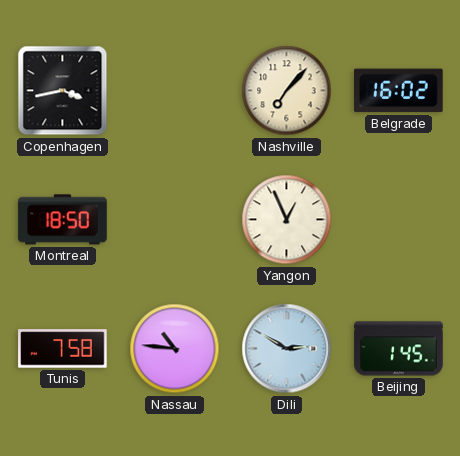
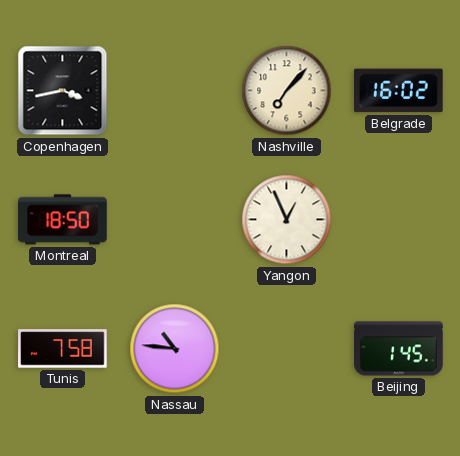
Dili: 2:50 -> none
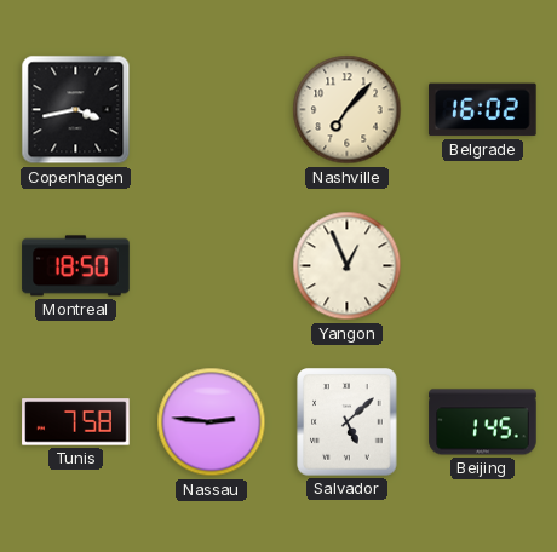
Nassau: 10:46 -> 2:46
Salvador: none -> 5:08
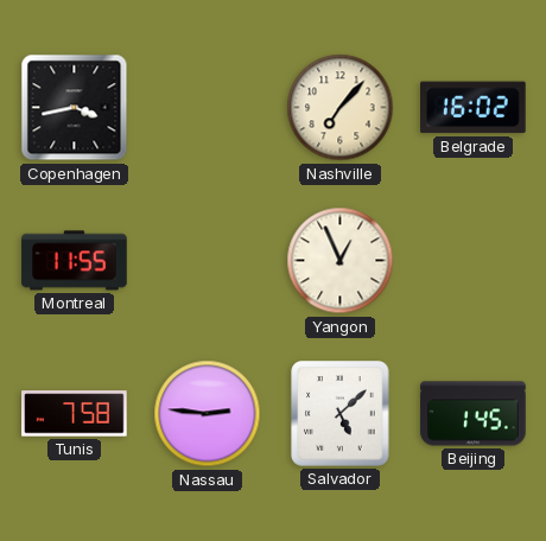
Montreal: 18:50 -> 11:55
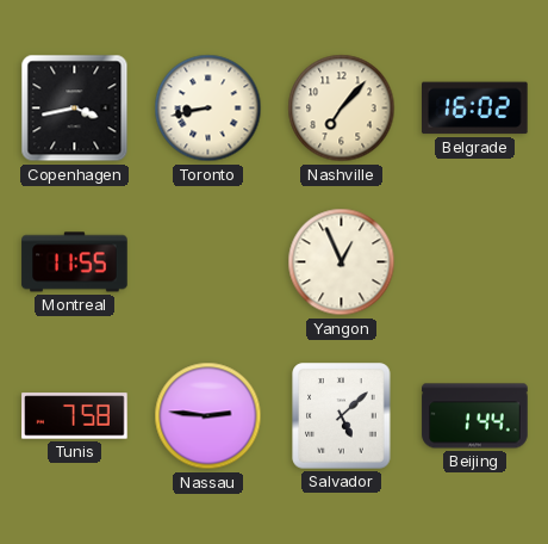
Toronto: none -> 8:43
Beijing: 1:45 -> 1:44
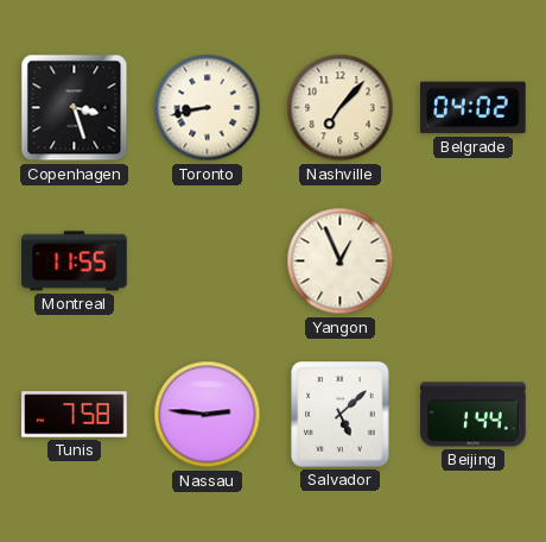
Copenhagen: 3:43 -> 3:27
Belgrade: 16:02 -> 04:02
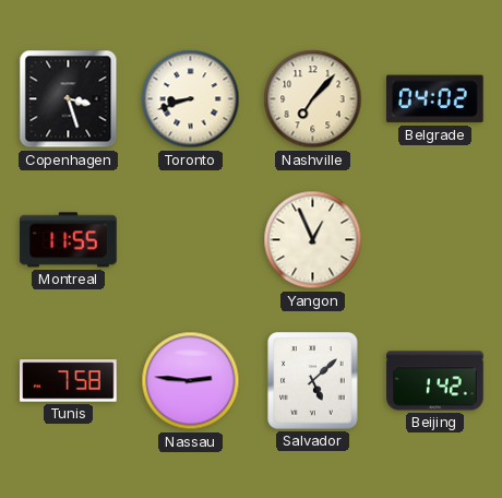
Toronto: 8:43 -> 8:42
Beijing: 1:44 -> 1:42
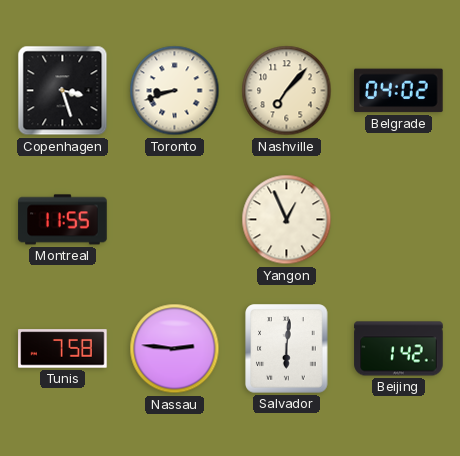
Salvador: 5:08 -> 6:01
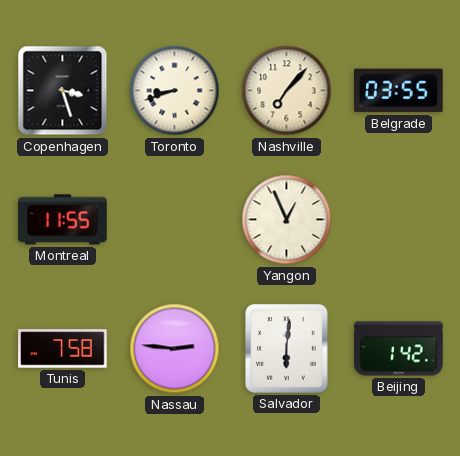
Belgrade: 04:02 -> 03:55
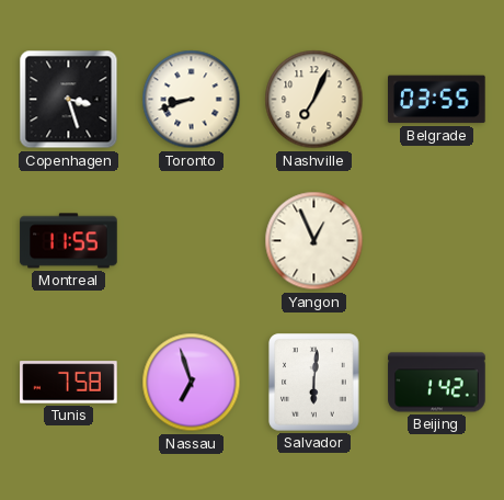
Nashville: 7:07 -> 7:04
Nassau: 2:46 -> 6:57
